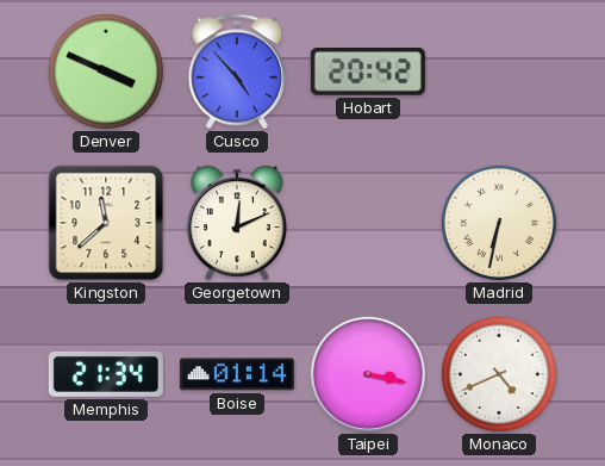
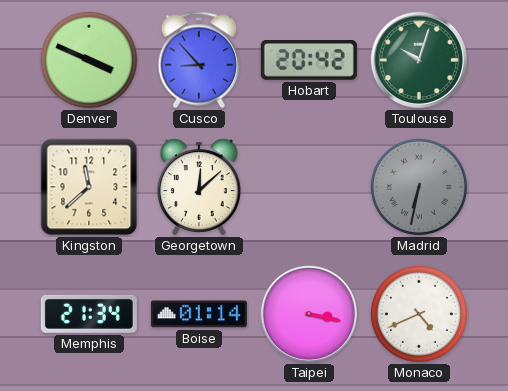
Cusco: 4:53 -> 8:53
Toulouse: none -> 10:03
Georgetown: 12:11 -> 12:08
Madrid dial: cream -> grey
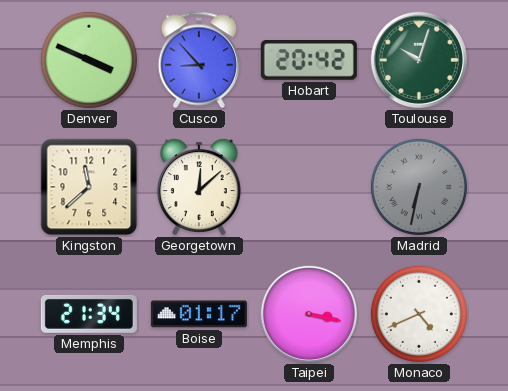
Boise: 01:14 -> 01:17
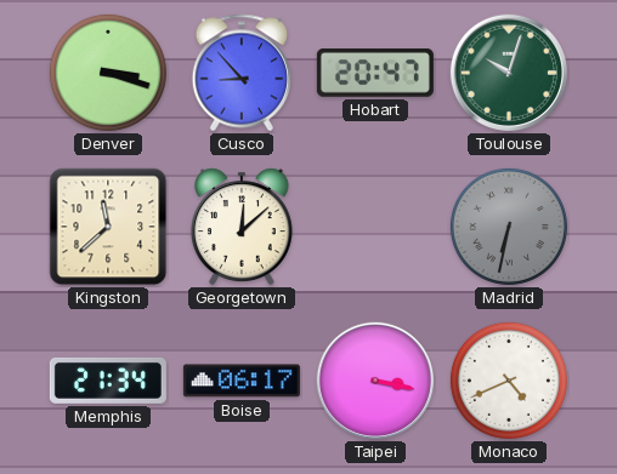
Denver: 3:49 -> 3:18
Hobart: 20:42 -> 20:47
Boise: 01:17 -> 06:17
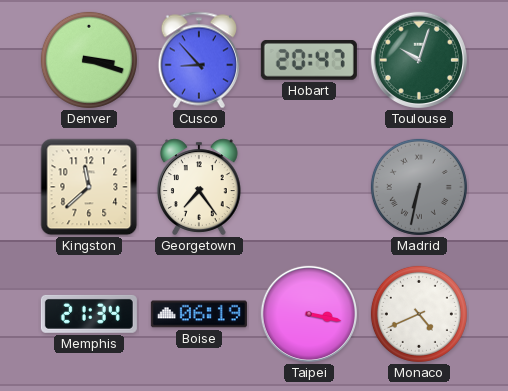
Georgetown: 12:08 -> 7:24
Boise: 06:17 -> 06:19
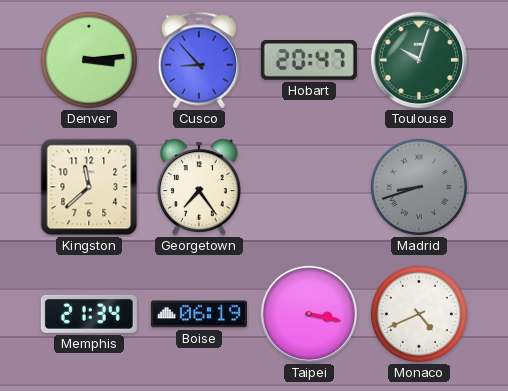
Denver: 3:18 -> 3:14
Madrid: 6:32 -> 8:42
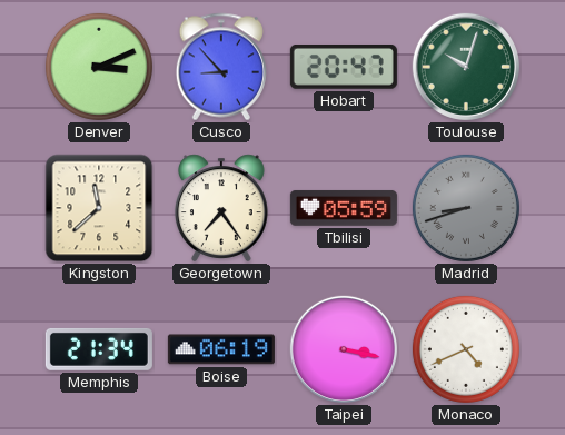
Denver: 3:14 -> 3:11
Tbilisi: none -> 05:59
